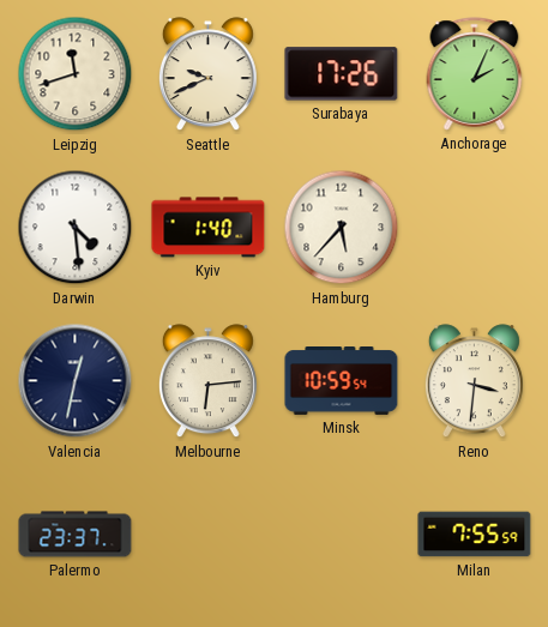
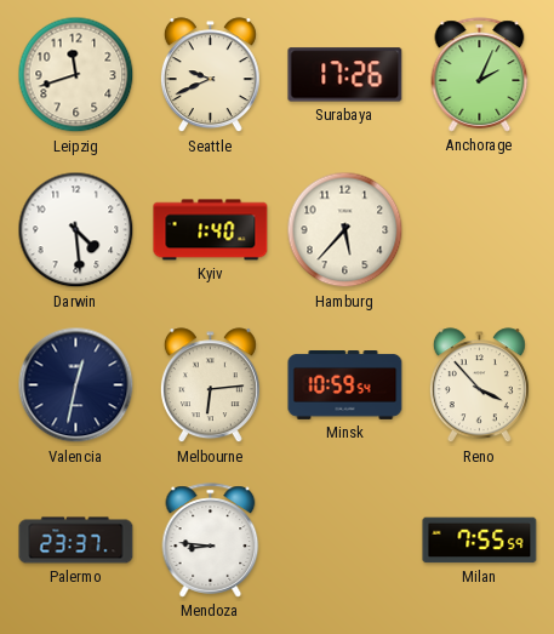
Reno: 3:31 -> 3:53
Mendoza: none -> 8:46
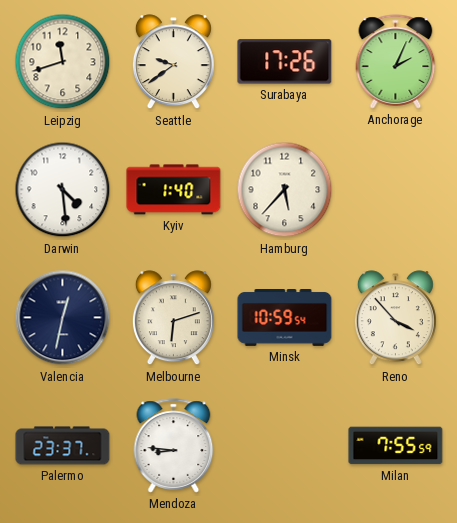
Seattle: 9:41 -> 9:39
Melbourne: 6:14 -> 6:12
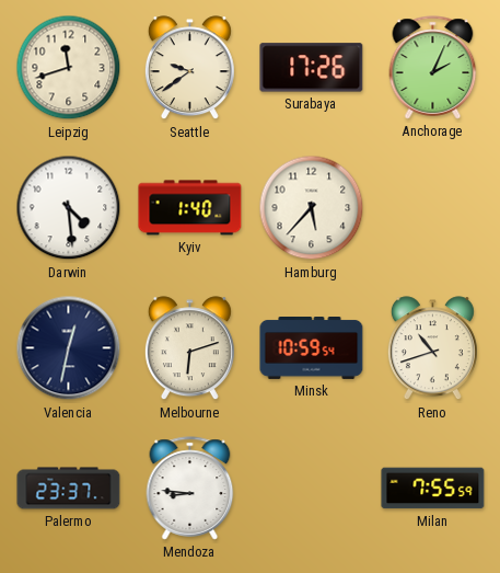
Reno: 3:53 -> 10:42
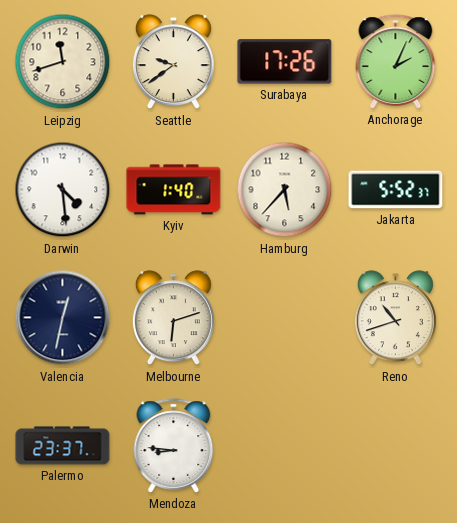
Jakarta: none -> 5:52
Minsk: 10:59 -> none
Milan: 7:55 -> none
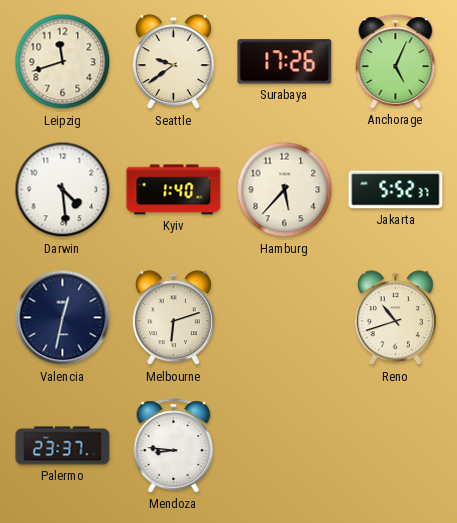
Anchorage: 2:04 -> 5:04
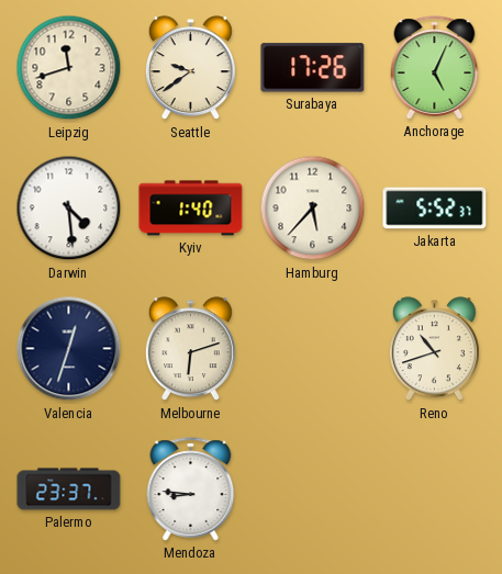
Valencia: 12:32 -> 12:33
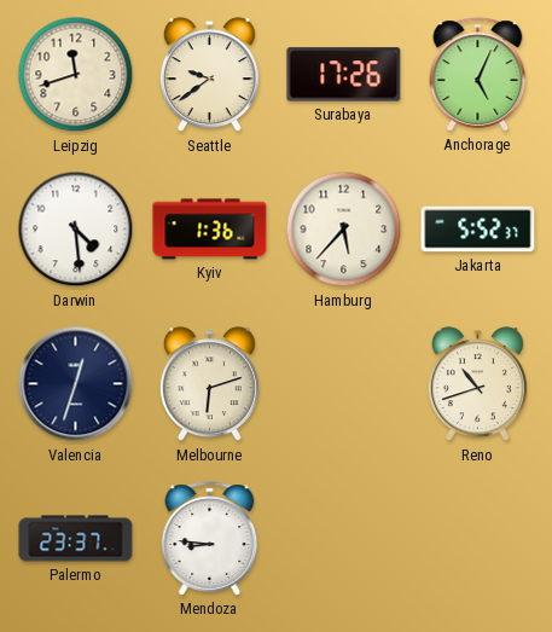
Kyiv: 1:40 -> 1:36
